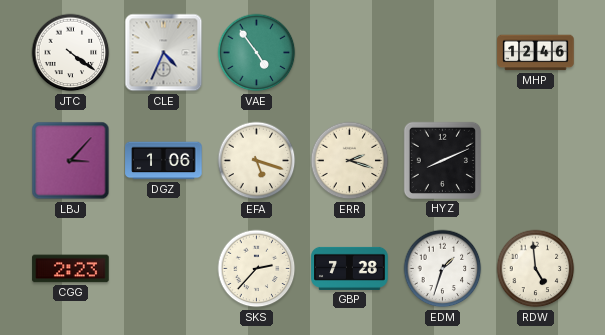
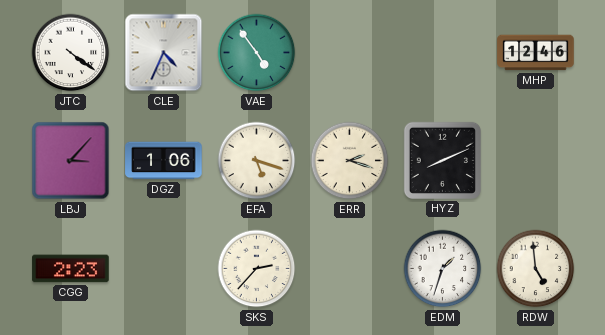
GBP: 7:28 -> none
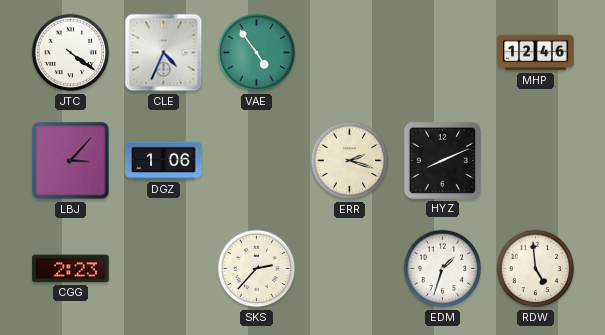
EFA: 5:18 -> none
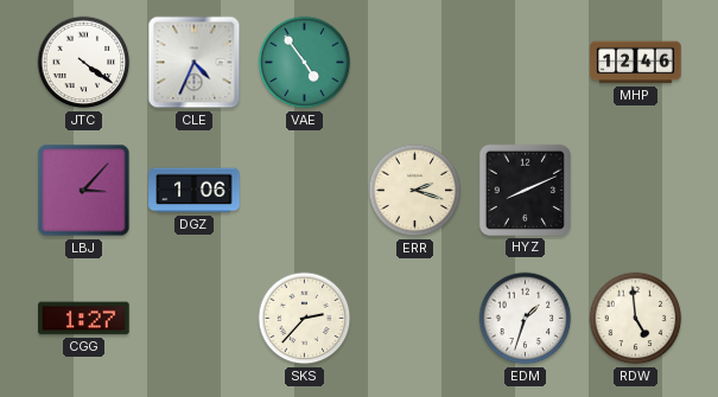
CGG: 2:23 -> 1:27
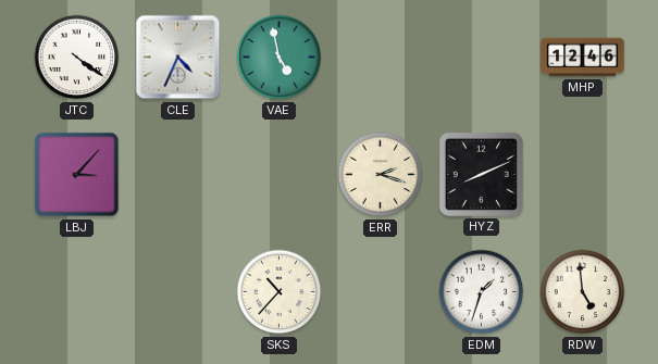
VAE: 4:54 -> 4:58
DGZ: 1:06 -> none
CGG: 1:27 -> none
SKS: 2:37 -> 10:37
